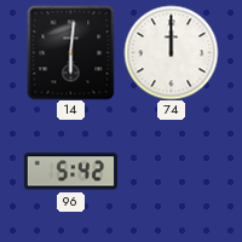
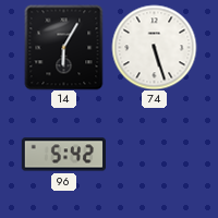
14: 6:01 -> 6:05
74: 12:00 -> 5:27
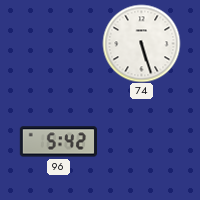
14: 6:05 -> none
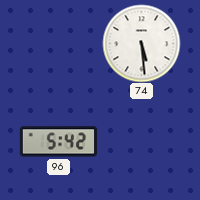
74: 5:27 -> 5:29
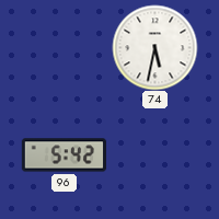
74: 5:29 -> 5:32
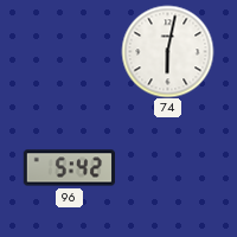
74: 5:32 -> 6:02
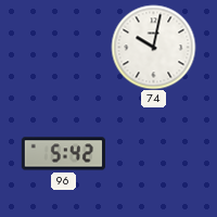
74: 6:02 -> 10:02
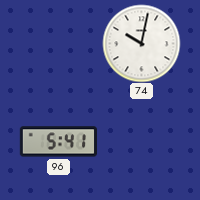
96: 5:42 -> 5:41
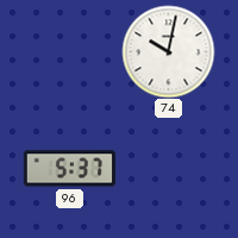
96: 5:41 -> 5:37
